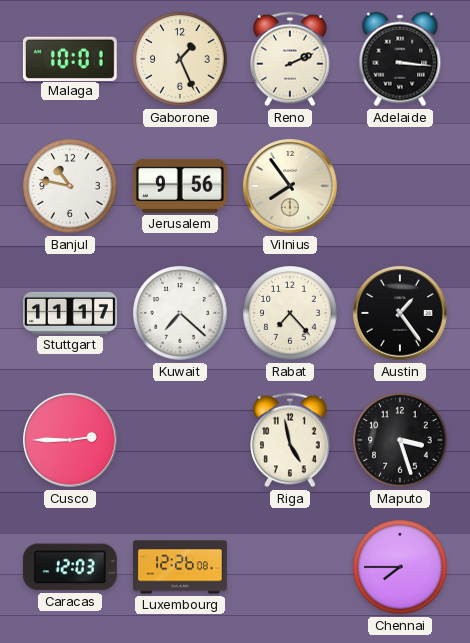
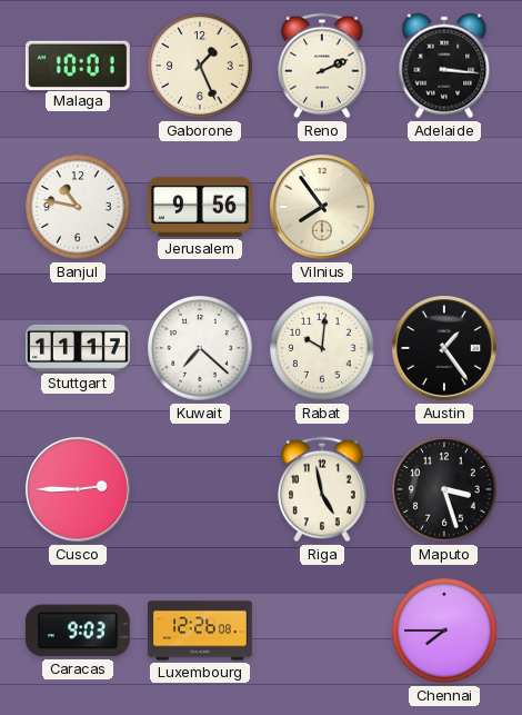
Rabat: 7:23 -> 10:01
Caracas: 12:03 -> 9:03
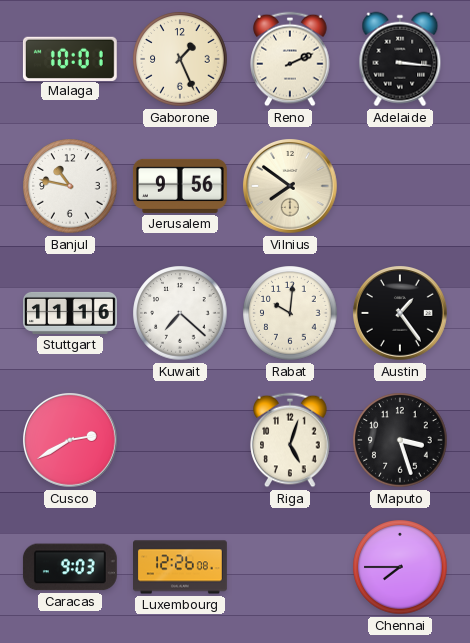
Vilnius: 7:54 -> 7:51
Stuttgart: 11:17 -> 11:16
Cusco: 2:45 -> 2:40
Riga: 4:58 -> 5:03
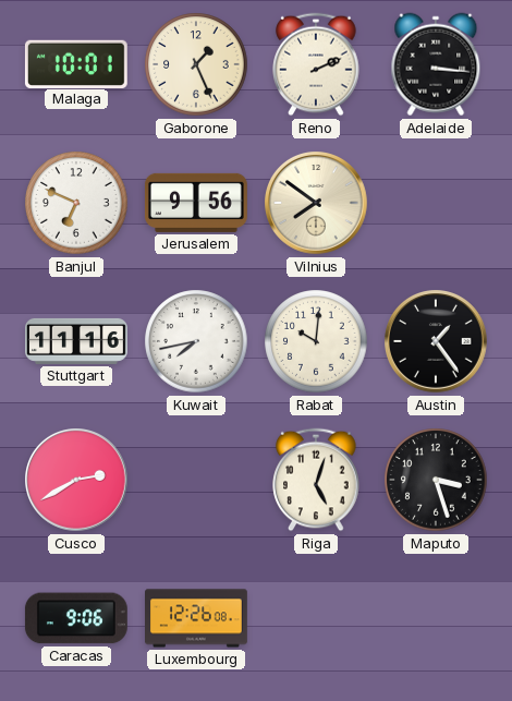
Banjul: 10:47 -> 6:49
Kuwait: 7:22 -> 7:43
Caracas: 9:03 -> 9:06
Chennai: 7:45 -> none
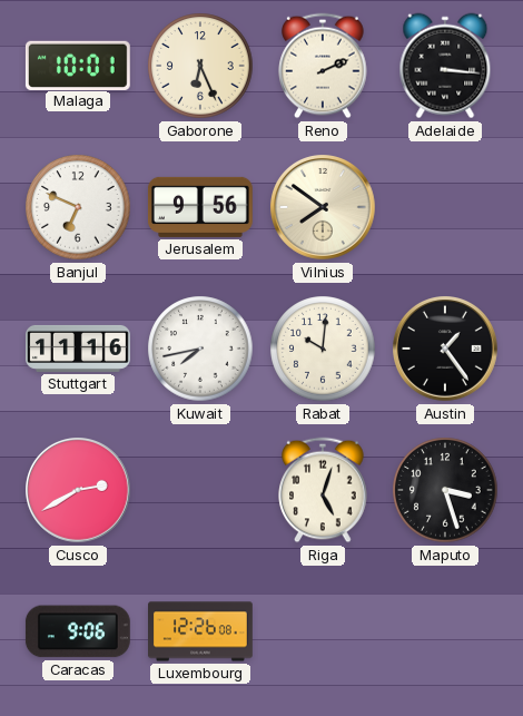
Gaborone: 1:26 -> 6:26
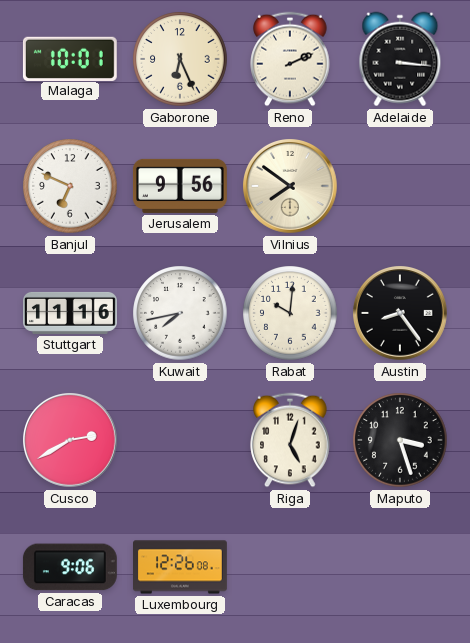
Austin: 1:24 -> 8:24
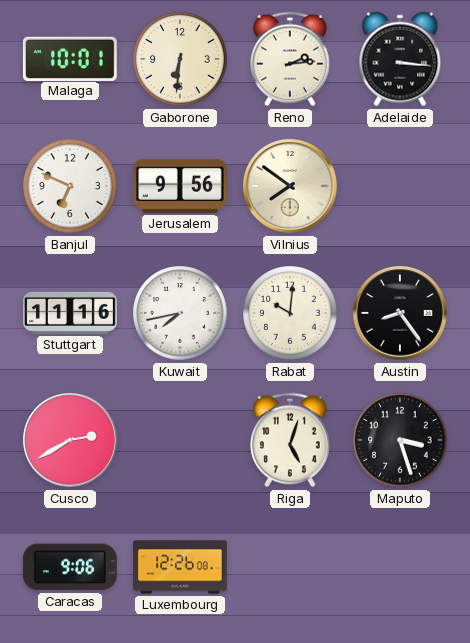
Gaborone: 6:26 -> 6:31
Reno: 2:11 -> 2:14
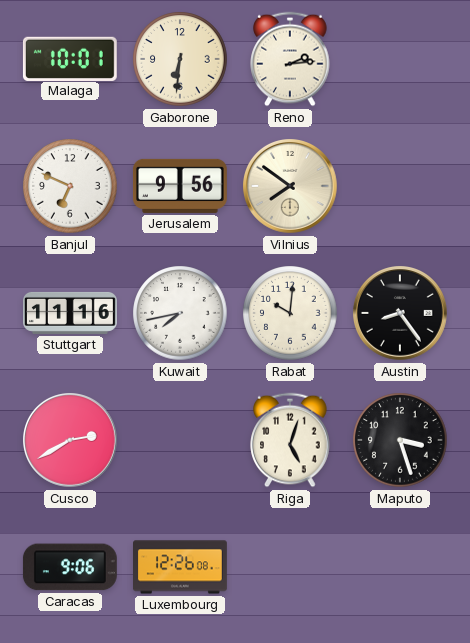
Adelaide: 3:16 -> none
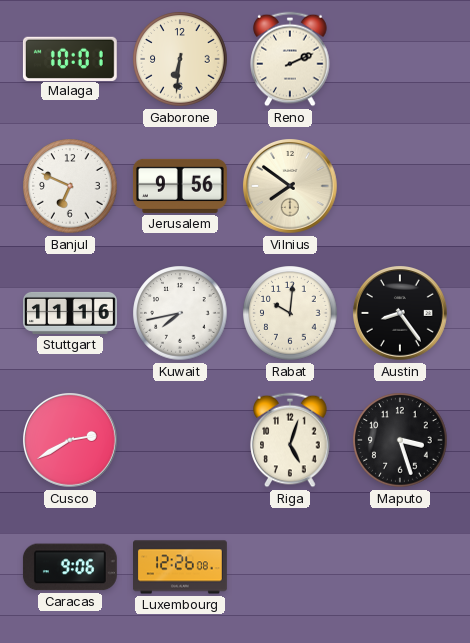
Reno: 2:14 -> 2:11
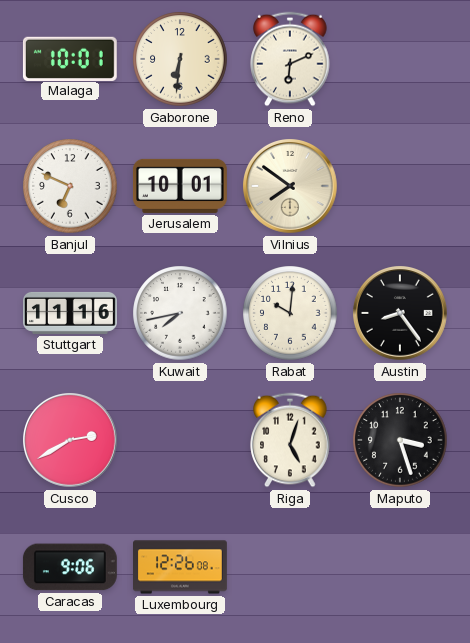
Reno: 2:11 -> 6:11
Jerusalem: 9:56 -> 10:01
